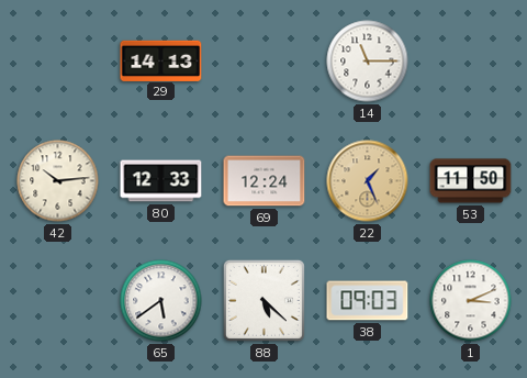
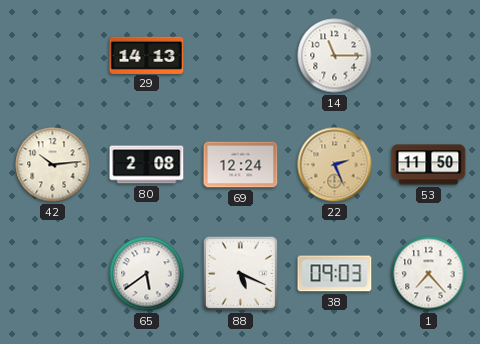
80: 12:33 -> 2:08
22: 1:26 -> 2:26
88: 5:22 -> 5:19
1: 3:11 -> 7:23
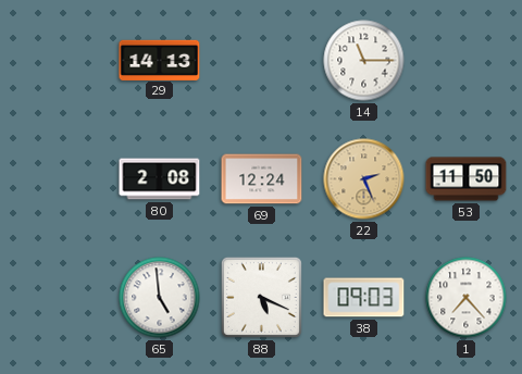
42: 10:14 -> none
65: 5:39 -> 4:59
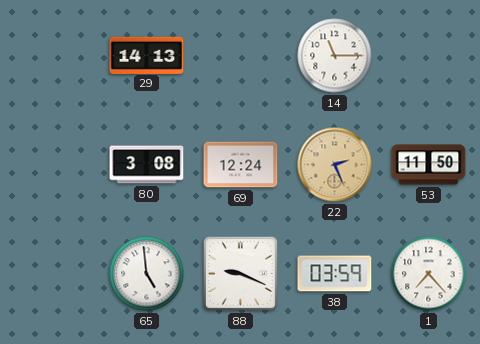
80: 2:08 -> 3:08
88: 5:19 -> 9:19
38: 09:03 -> 03:59
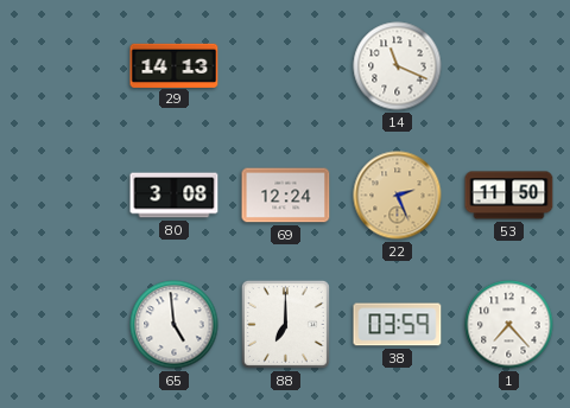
14: 11:15 -> 11:19
88: 9:19 -> 7:00
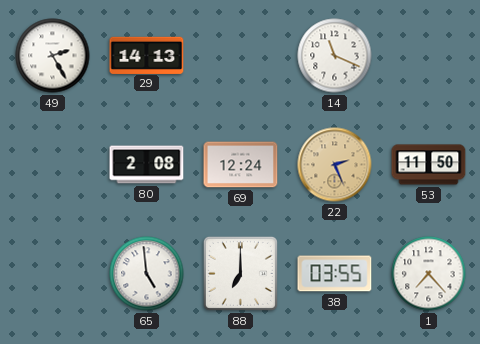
49: none -> 2:25
80: 3:08 -> 2:08
38: 03:59 -> 03:55
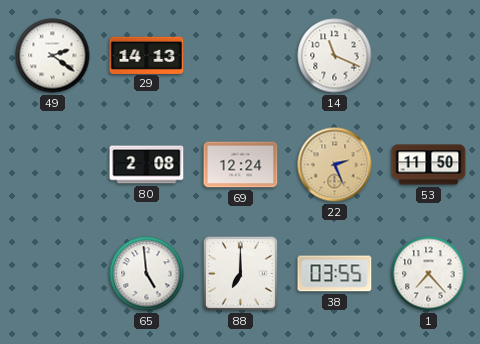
49: 2:25 -> 2:21
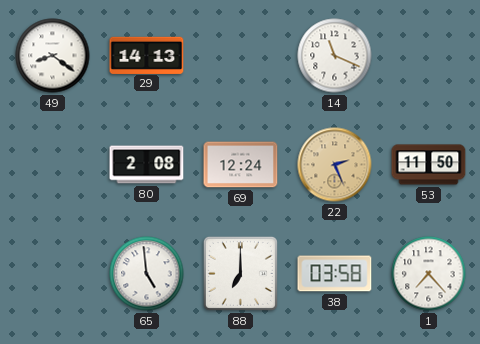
49: 2:21 -> 8:21
38: 03:55 -> 03:58
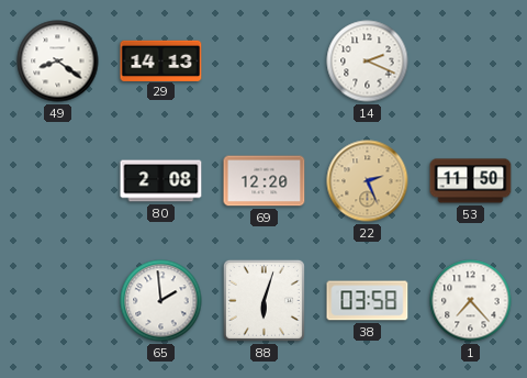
14: 11:19 -> 2:19
69: 12:24 -> 12:20
65: 4:59 -> 1:59
88: 7:00 -> 6:03
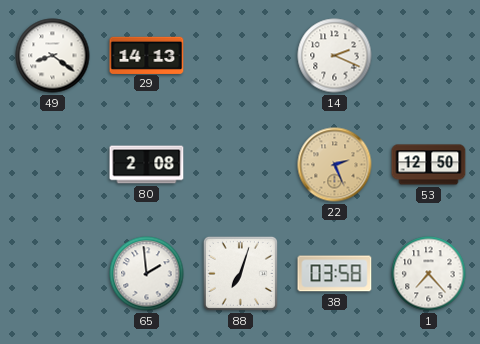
69: 12:20 -> none
53: 11:50 -> 12:50
88: 6:03 -> 7:03
